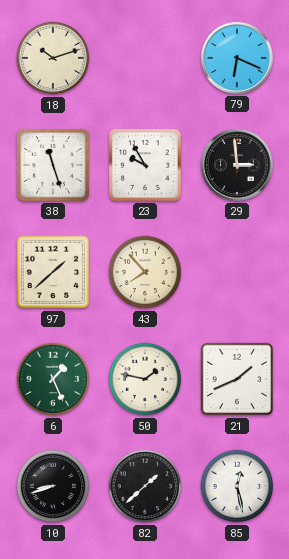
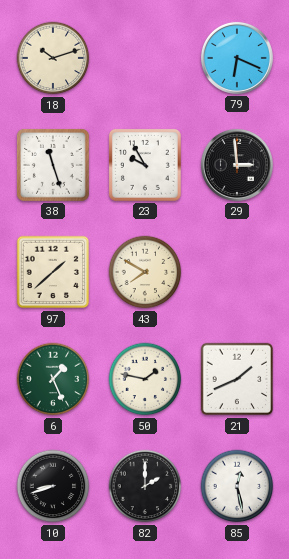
43: 7:53 -> 7:50
82: 1:38 -> 2:00
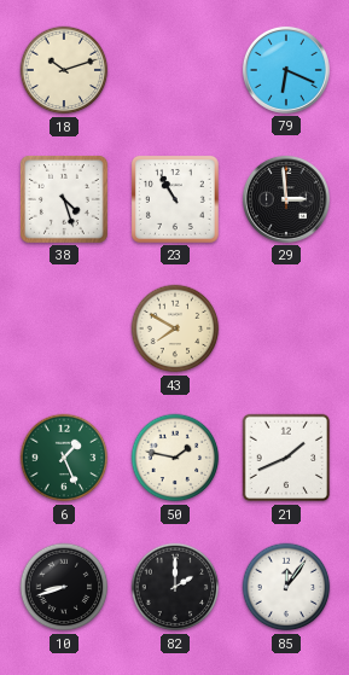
38: 11:27 -> 4:27
23: 9:55 -> 10:55
97: 1:38 -> none
85: 12:28 -> 12:06
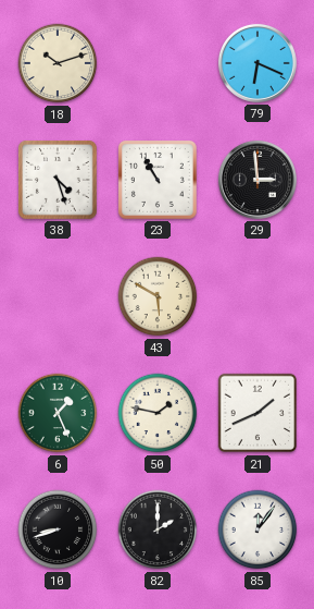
43: 7:50 -> 5:50
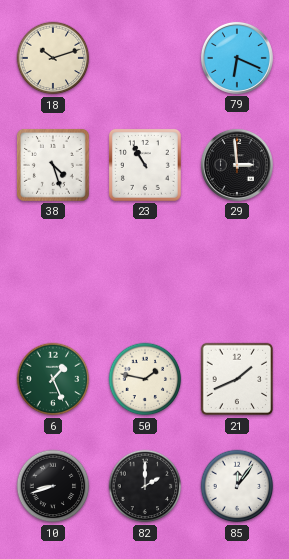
43: 5:50 -> none
